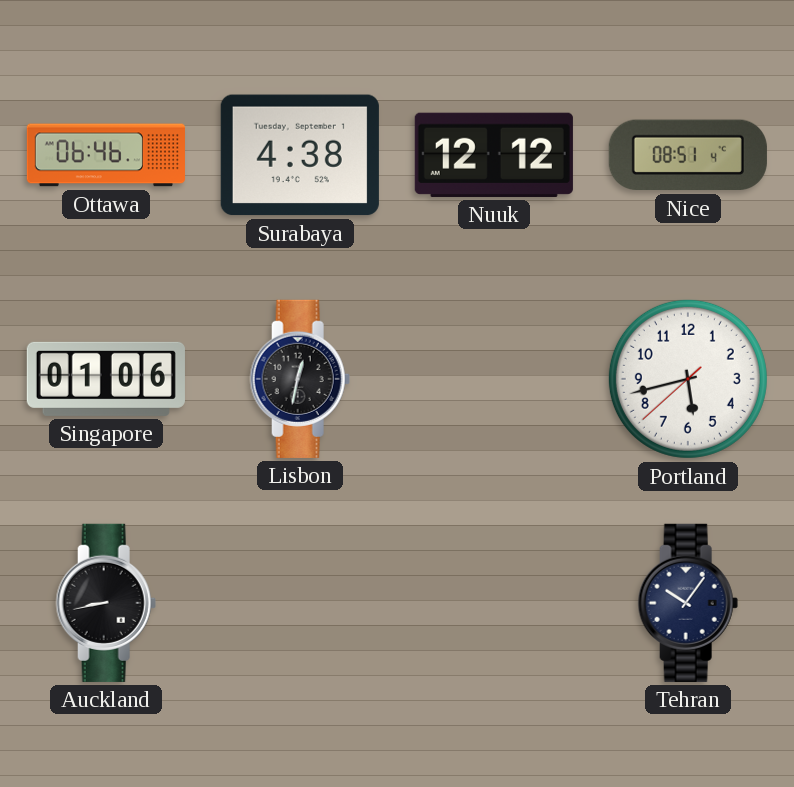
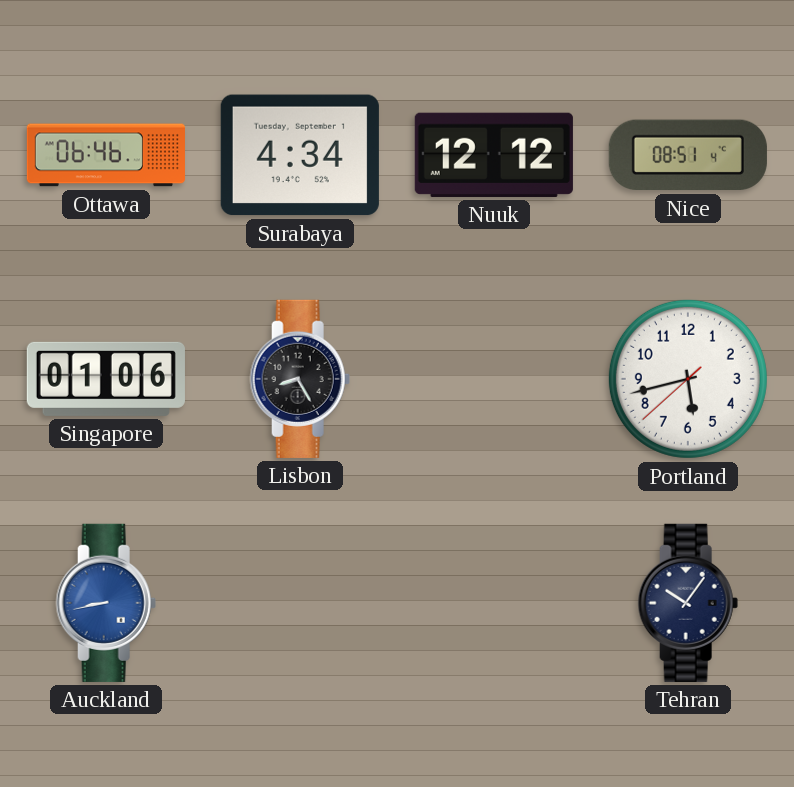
Surabaya: 4:38 -> 4:34
Lisbon: 12:32 -> 8:25
Auckland dial: black -> blue
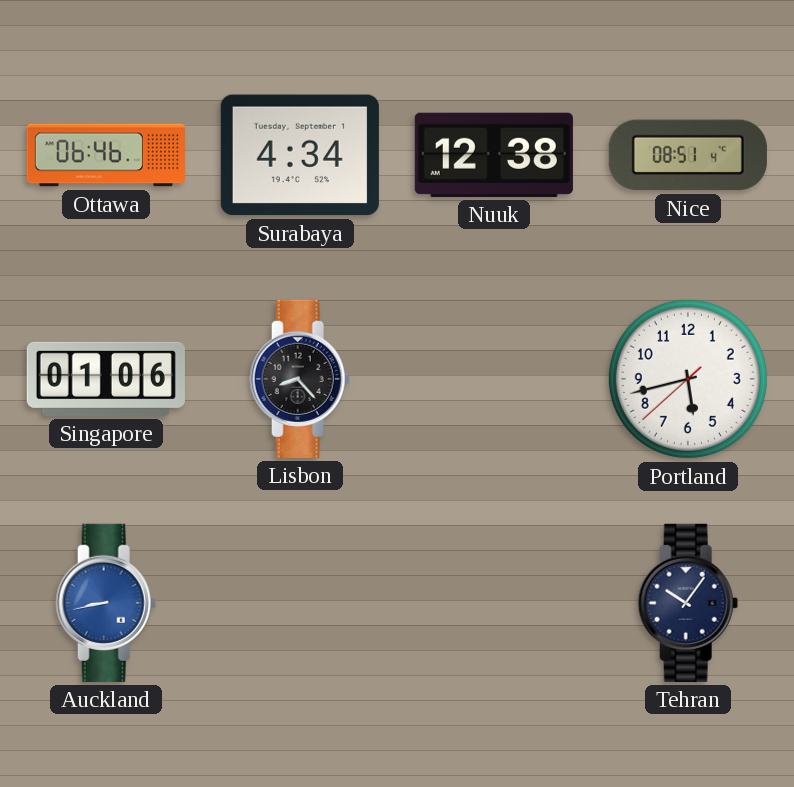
Nuuk: 12:12 -> 12:38
Lisbon: 8:25 -> 8:23
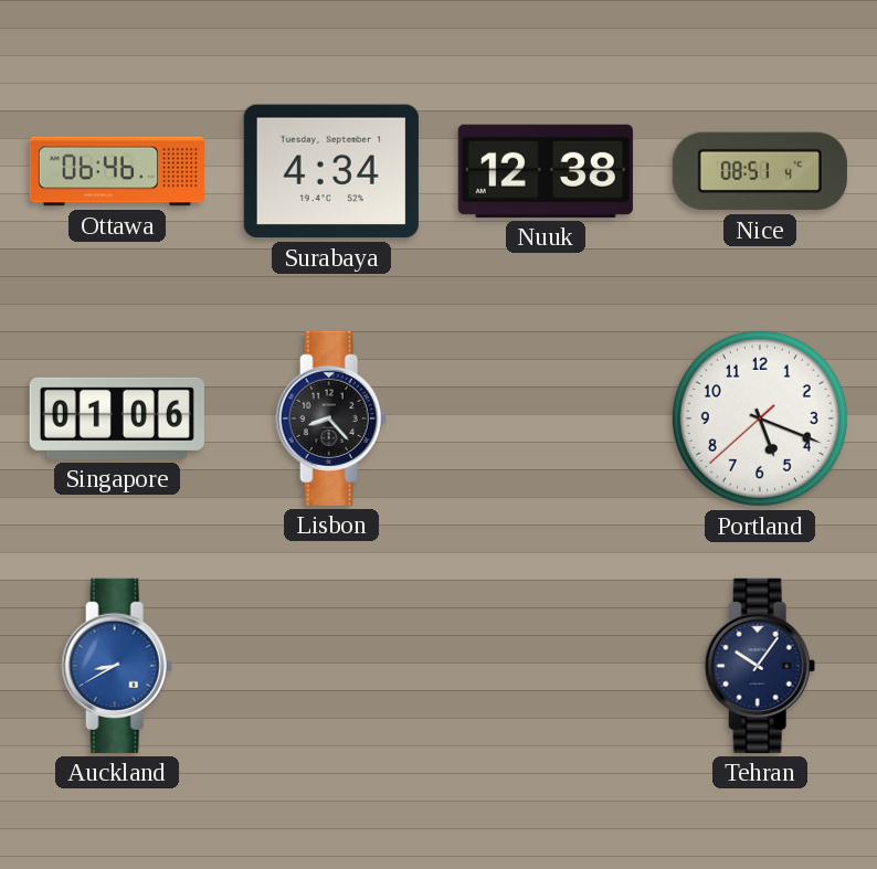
Portland: 5:42 -> 5:18
Auckland: 8:43 -> 8:40
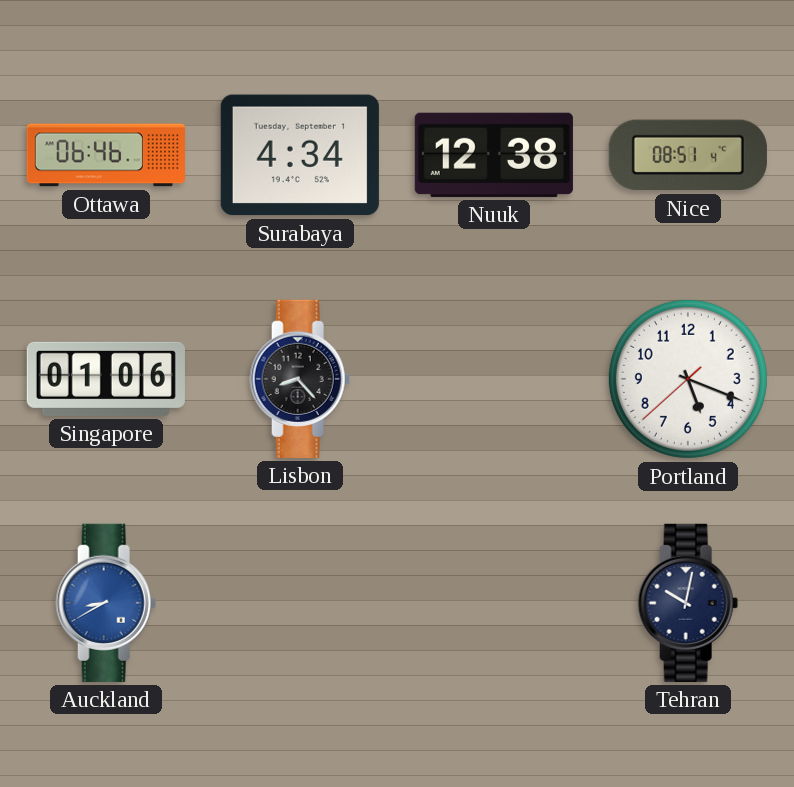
Tehran: 10:06 -> 10:02
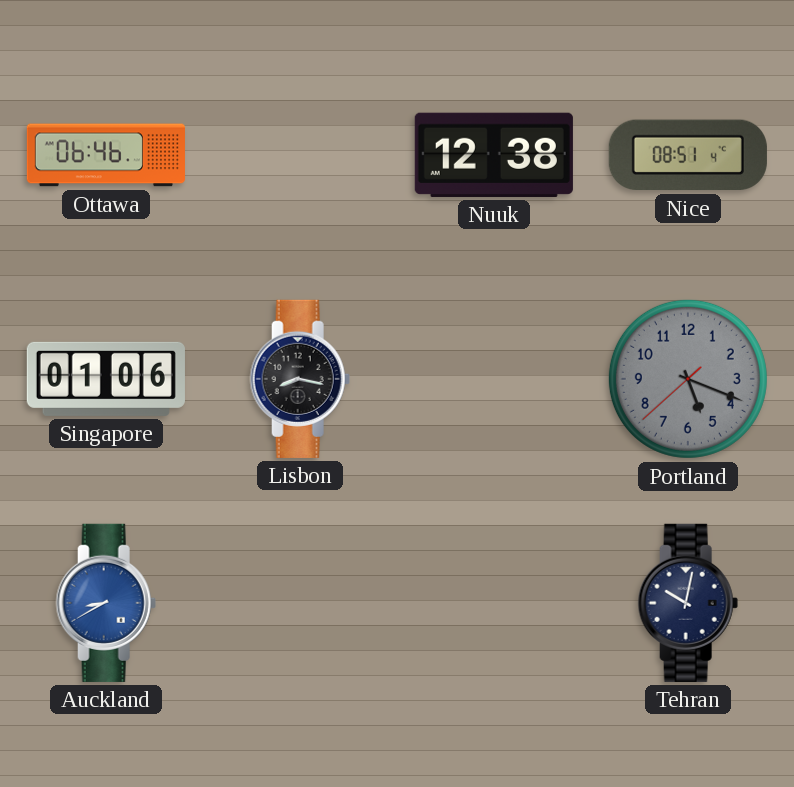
Surabaya: 4:34 -> none
Lisbon: 8:23 -> 8:17
Portland dial: white -> grey
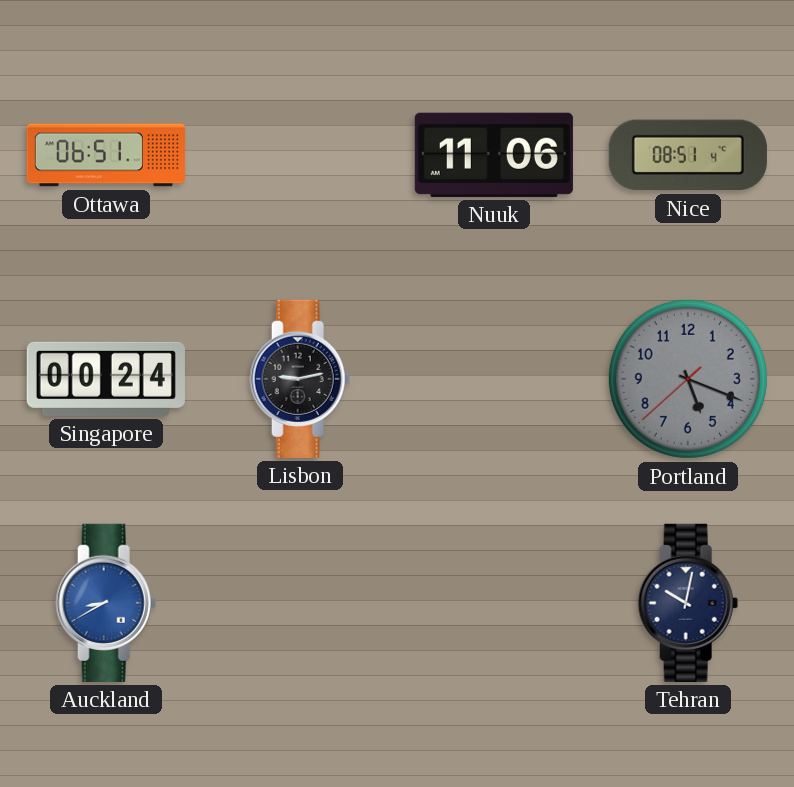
Ottawa: 06:46 -> 06:51
Nuuk: 12:38 -> 11:06
Singapore: 01:06 -> 00:24
Lisbon: 8:17 -> 9:13
